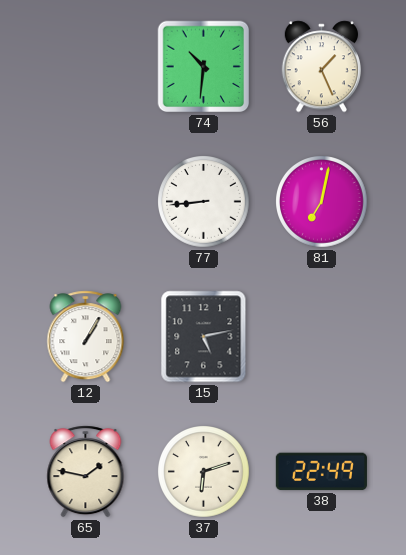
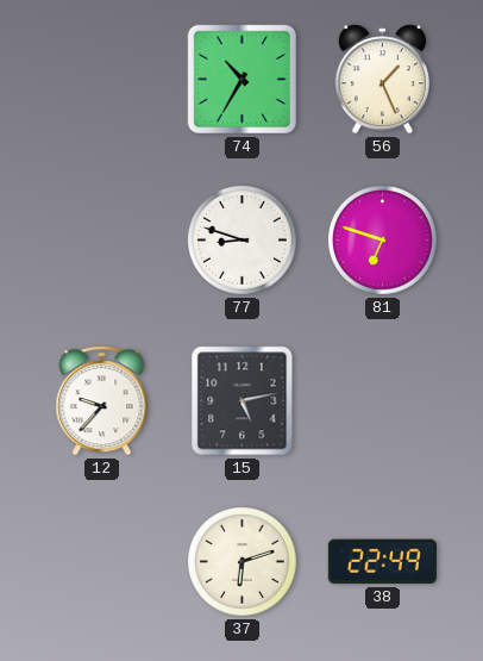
74: 10:31 -> 10:35
77: 8:44 -> 8:48
81: 7:02 -> 6:48
12: 1:05 -> 9:37
65: 1:47 -> none
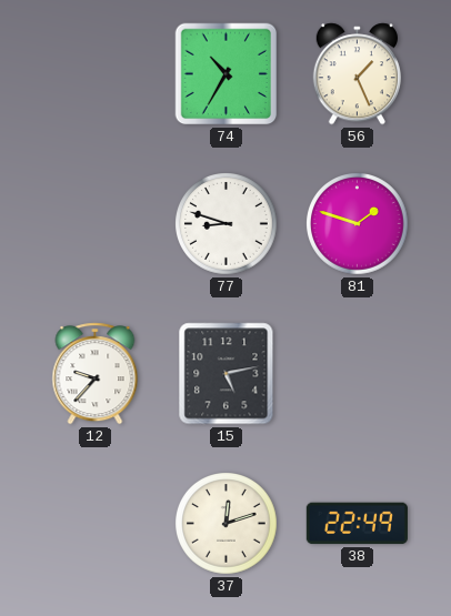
81: 6:48 -> 1:48
37: 6:12 -> 12:12
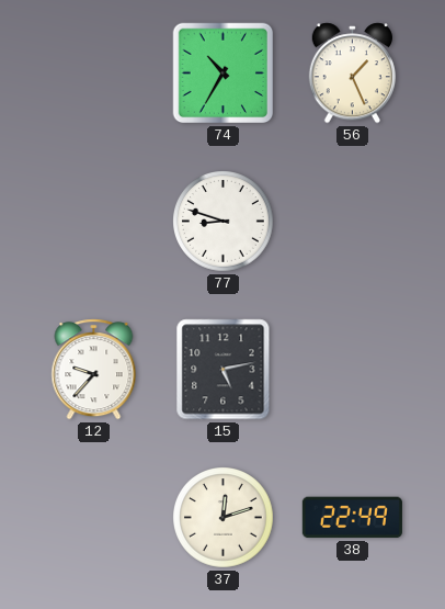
81: 1:48 -> none
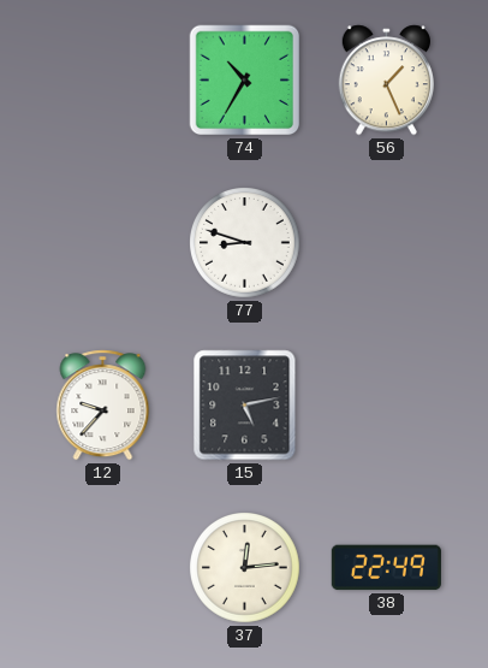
37: 12:12 -> 12:14
